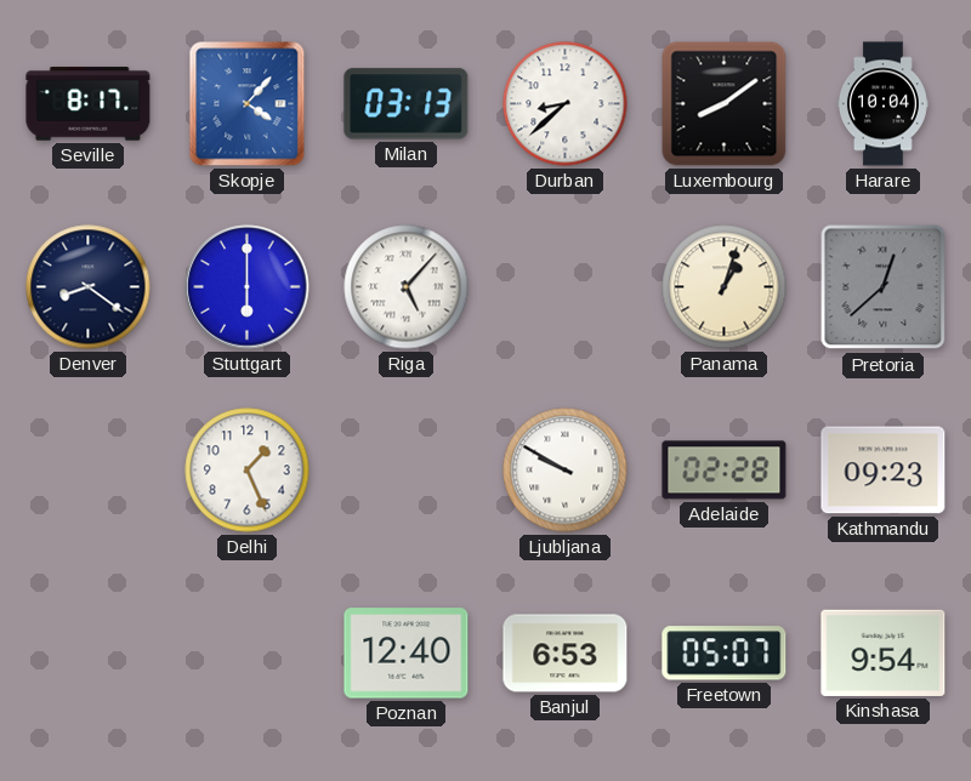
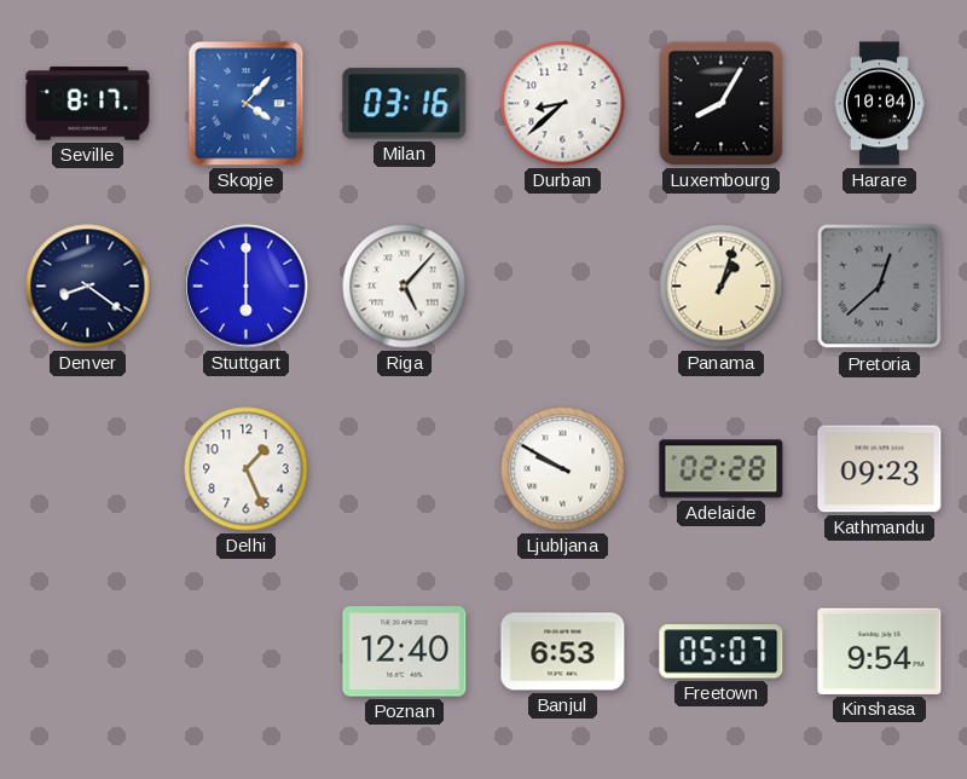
Milan: 03:13 -> 03:16
Luxembourg: 8:09 -> 8:05
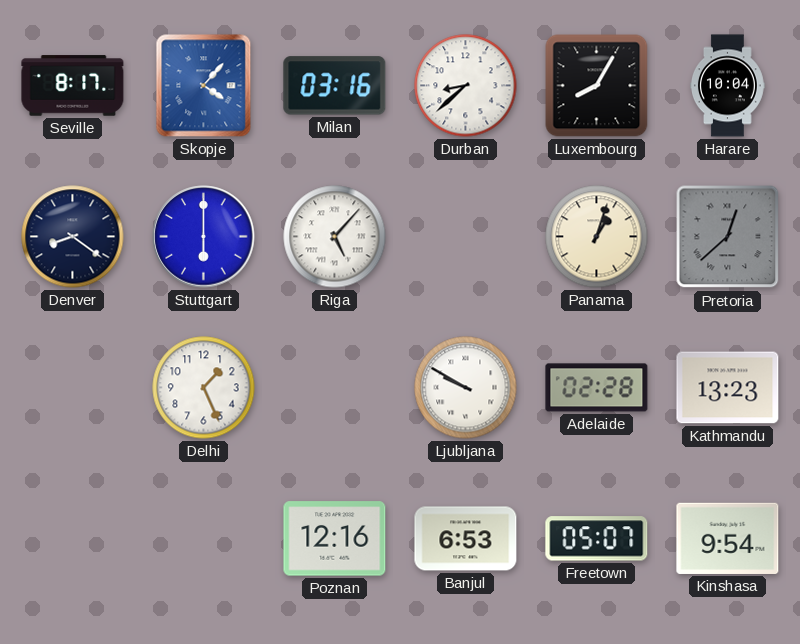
Kathmandu: 09:23 -> 13:23
Poznan: 12:40 -> 12:16
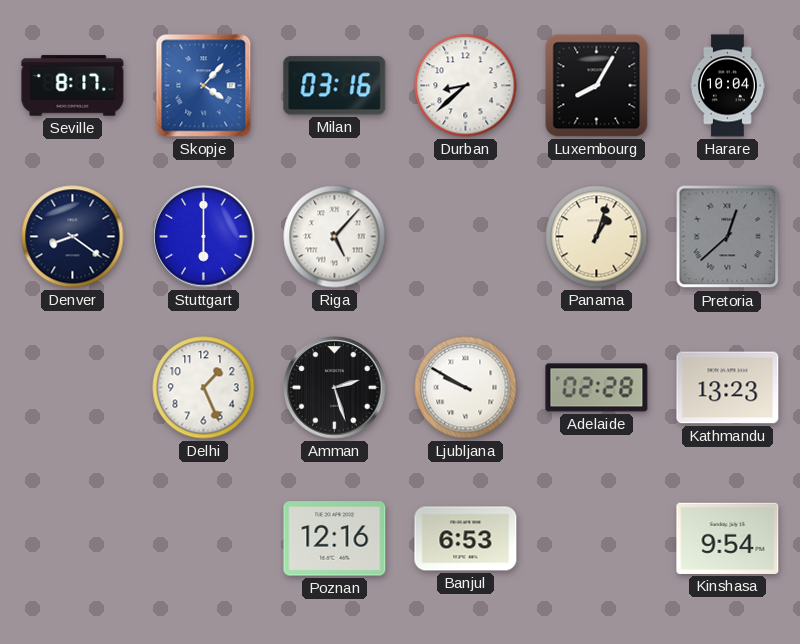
Amman: none -> 2:27
Freetown: 05:07 -> none
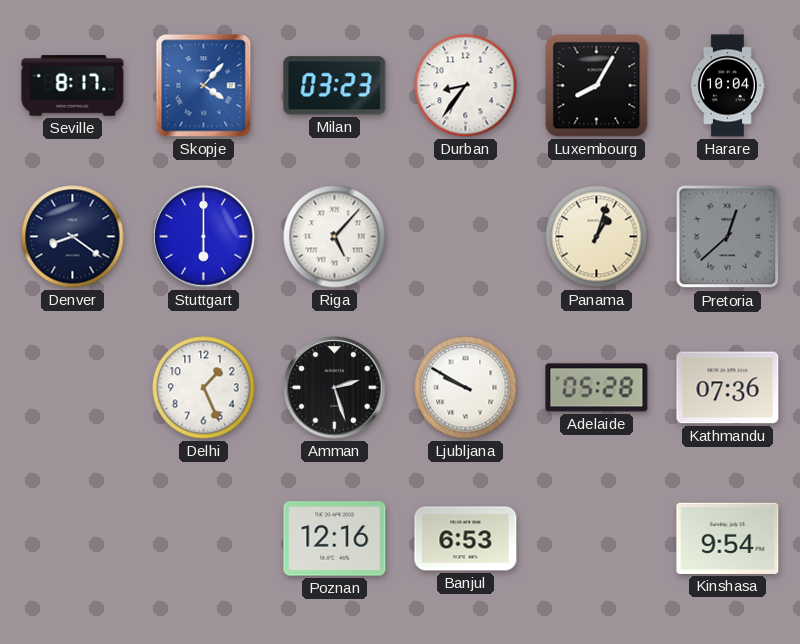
Milan: 03:16 -> 03:23
Durban: 8:38 -> 8:36
Adelaide: 02:28 -> 05:28
Kathmandu: 13:23 -> 07:36
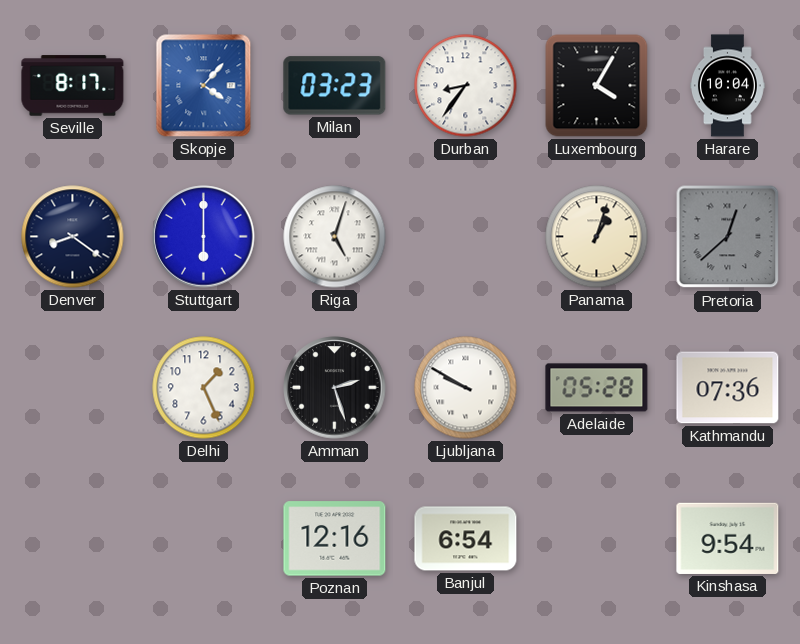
Luxembourg: 8:05 -> 4:05
Riga: 5:07 -> 5:03
Banjul: 6:53 -> 6:54
